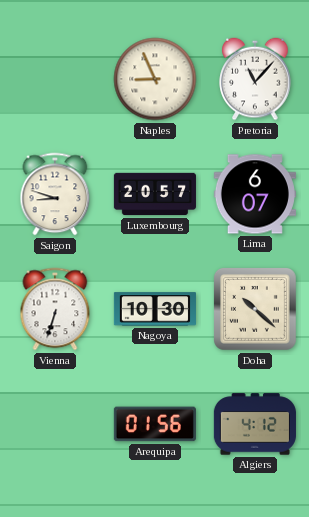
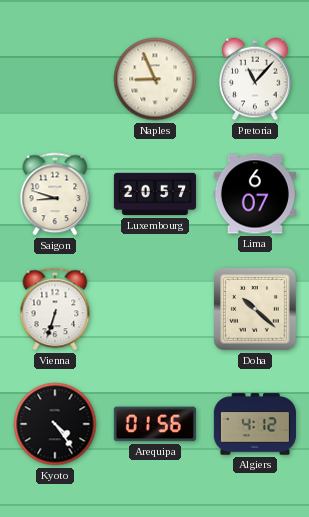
Nagoya: 10:30 -> none
Kyoto: none -> 4:24
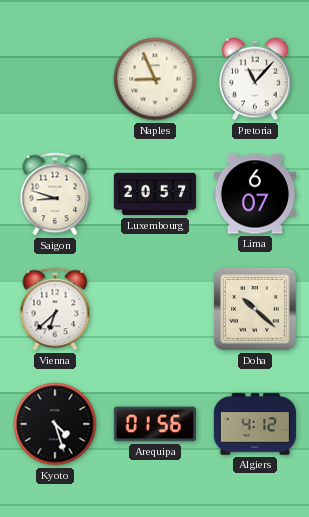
Vienna: 6:33 -> 6:38
Kyoto: 4:24 -> 4:27
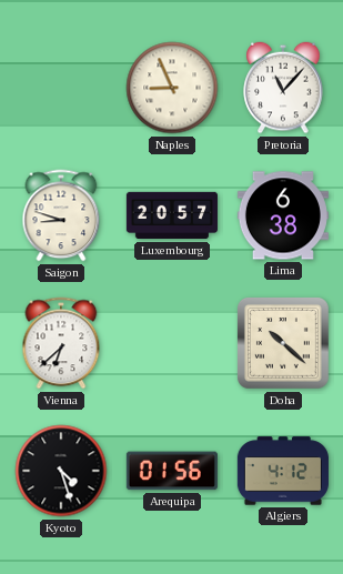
Lima: 6:07 -> 6:38
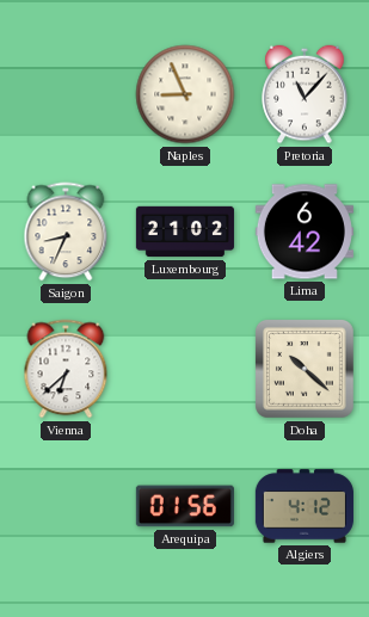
Saigon: 8:48 -> 8:34
Luxembourg: 20:57 -> 21:02
Lima: 6:38 -> 6:42
Kyoto: 4:27 -> none
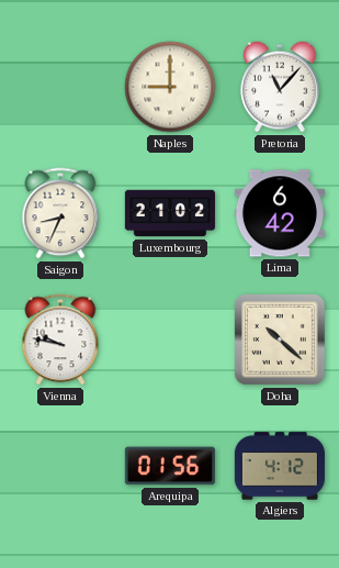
Naples: 8:56 -> 9:00
Vienna: 6:38 -> 9:47
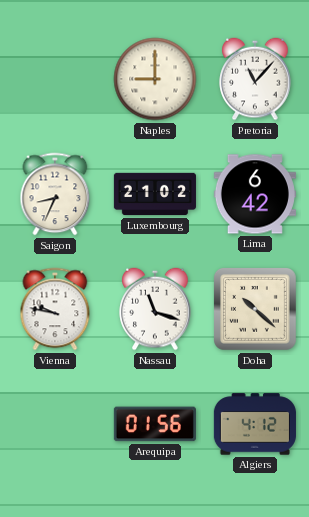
Nassau: none -> 11:18
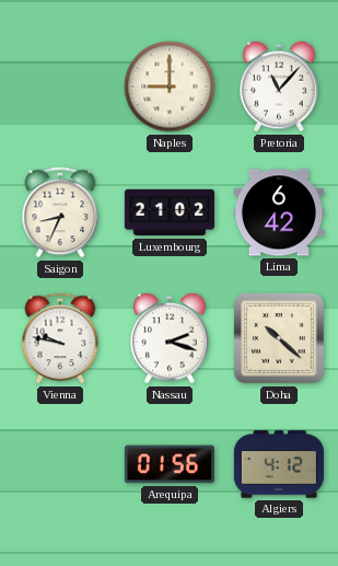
Nassau: 11:18 -> 2:18
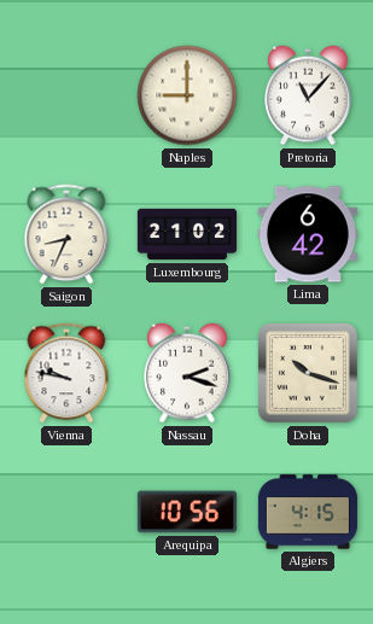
Doha: 10:22 -> 10:18
Arequipa: 01:56 -> 10:56
Algiers: 4:12 -> 4:15
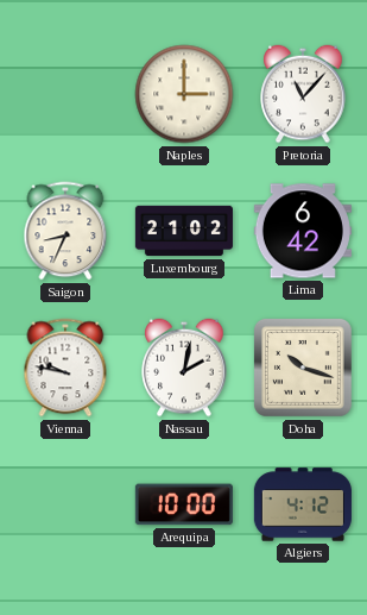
Naples: 9:00 -> 3:00
Nassau: 2:18 -> 2:02
Arequipa: 10:56 -> 10:00
Algiers: 4:15 -> 4:12
